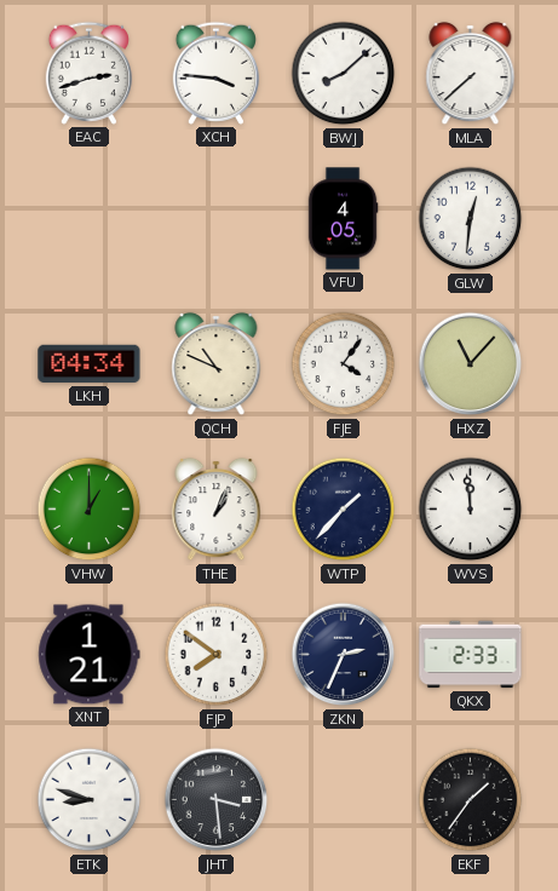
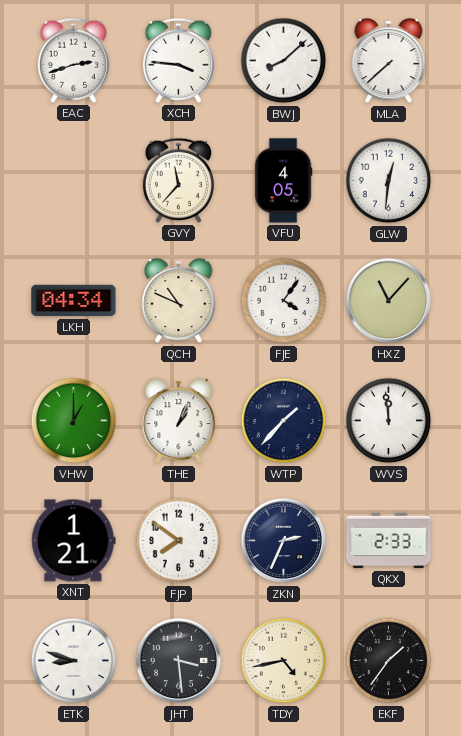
GVY: none -> 11:37
TDY: none -> 4:43
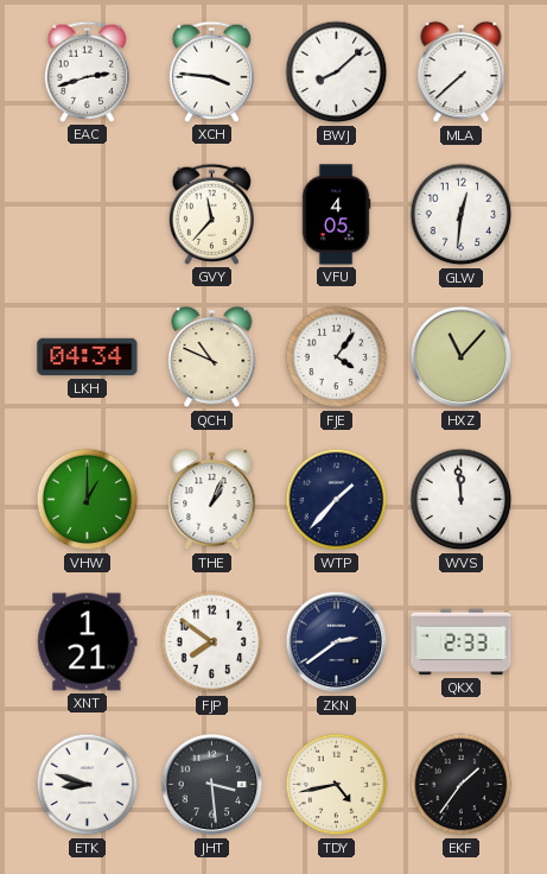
ZKN: 2:34 -> 2:39
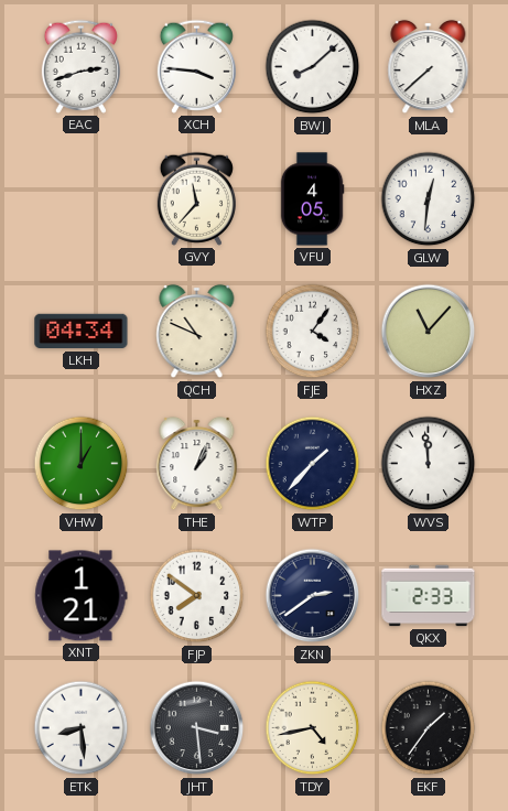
ETK: 8:48 -> 8:29
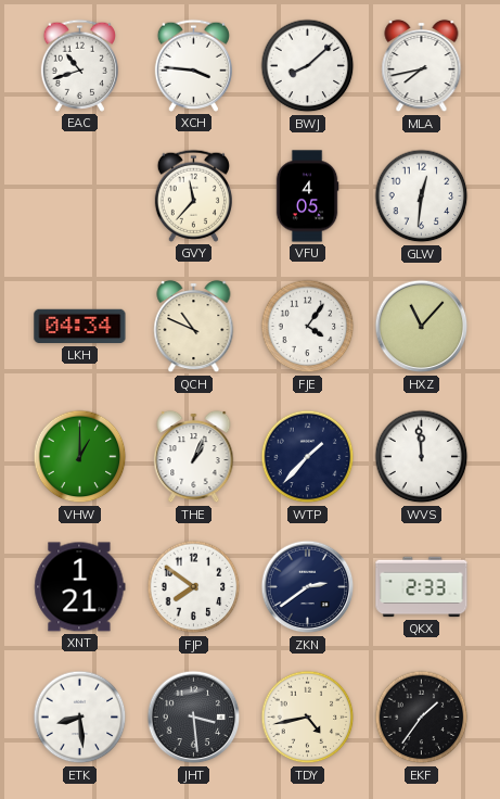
EAC: 2:42 -> 10:42
MLA: 7:38 -> 7:43
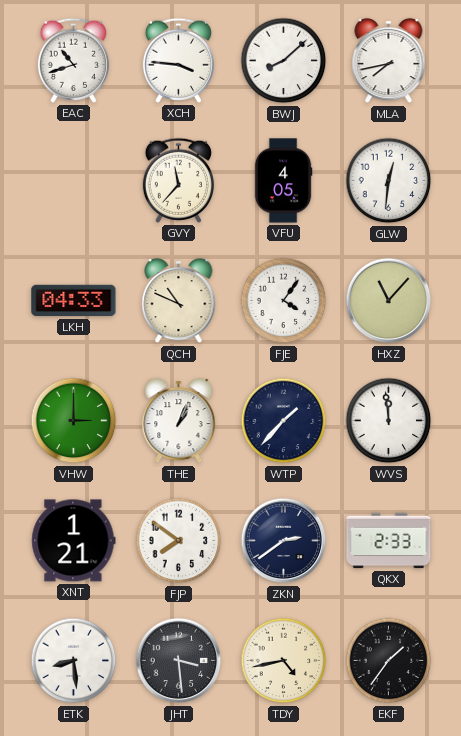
LKH: 04:34 -> 04:33
VHW: 1:00 -> 3:00
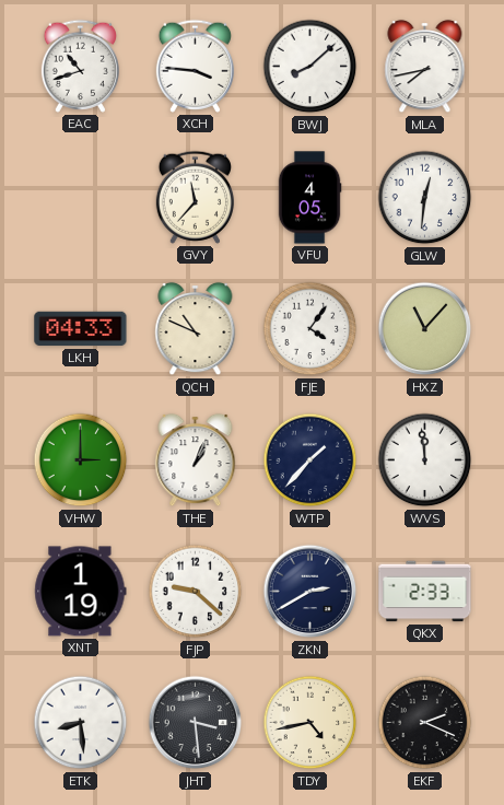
XNT: 1:21 -> 1:19
FJP: 7:51 -> 9:22
ZKN: 2:39 -> 2:40
EKF: 1:36 -> 2:19
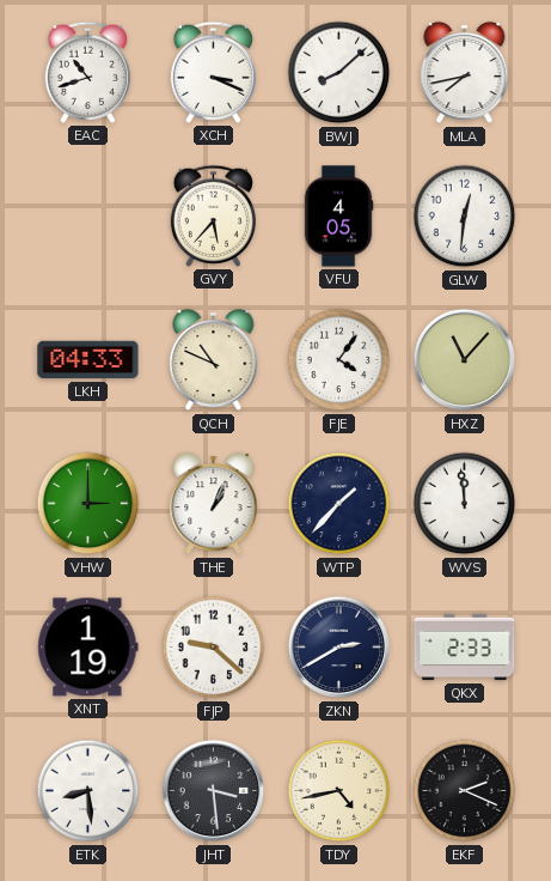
XCH: 3:46 -> 3:19
GVY: 11:37 -> 5:37
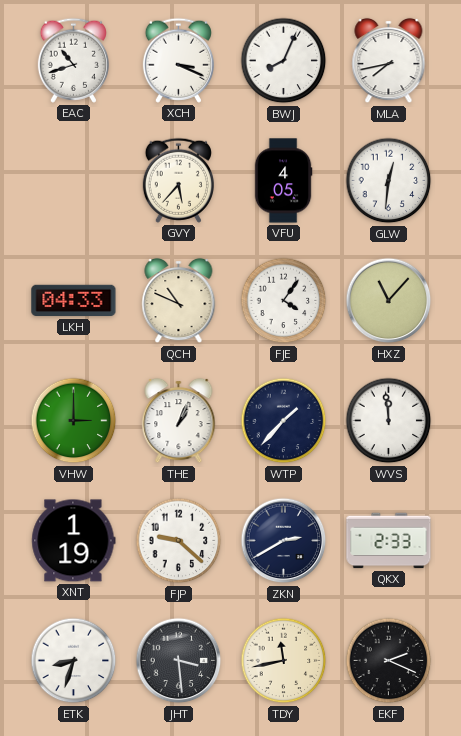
BWJ: 8:08 -> 8:04
ETK: 8:29 -> 8:33
TDY: 4:43 -> 11:43
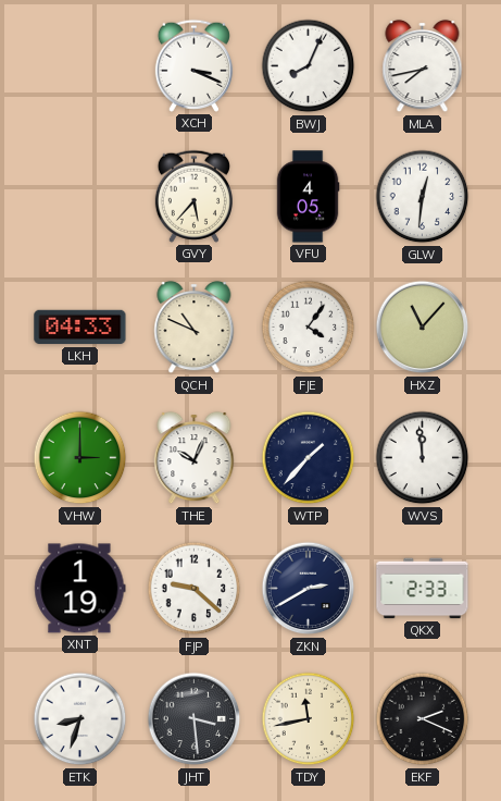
EAC: 10:42 -> none
THE: 1:04 -> 10:04
